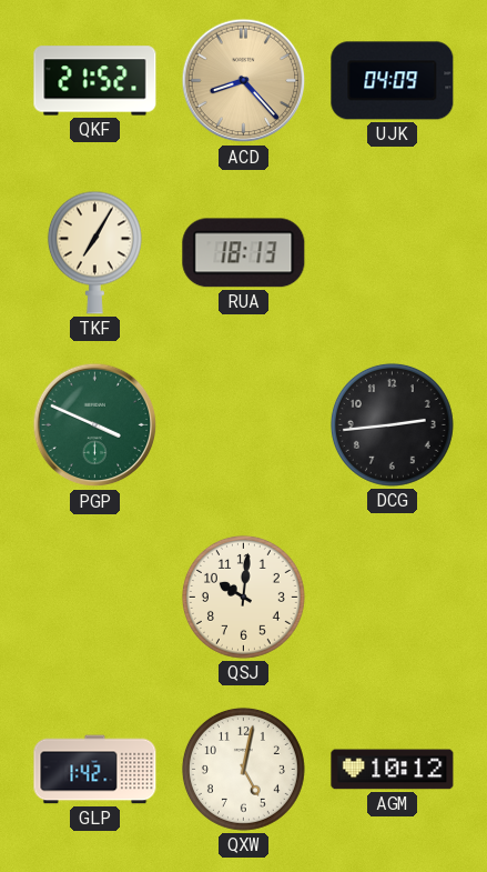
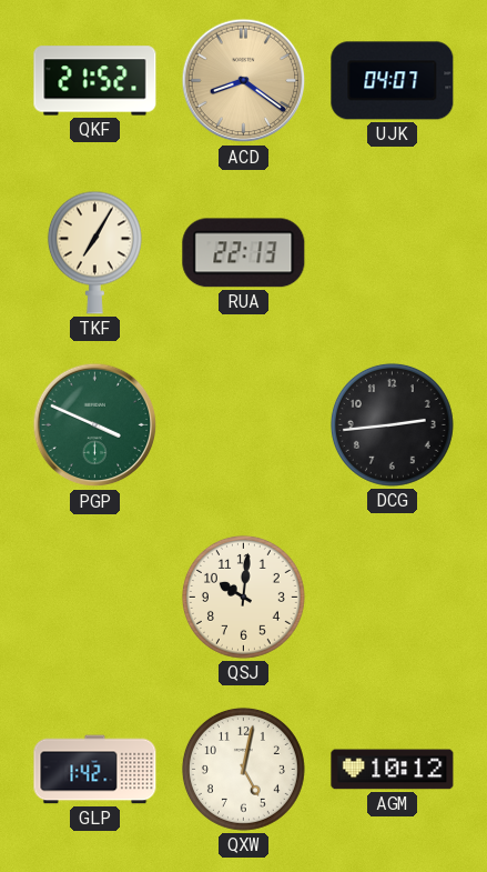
ACD: 8:23 -> 8:21
UJK: 04:09 -> 04:07
RUA: 18:13 -> 22:13
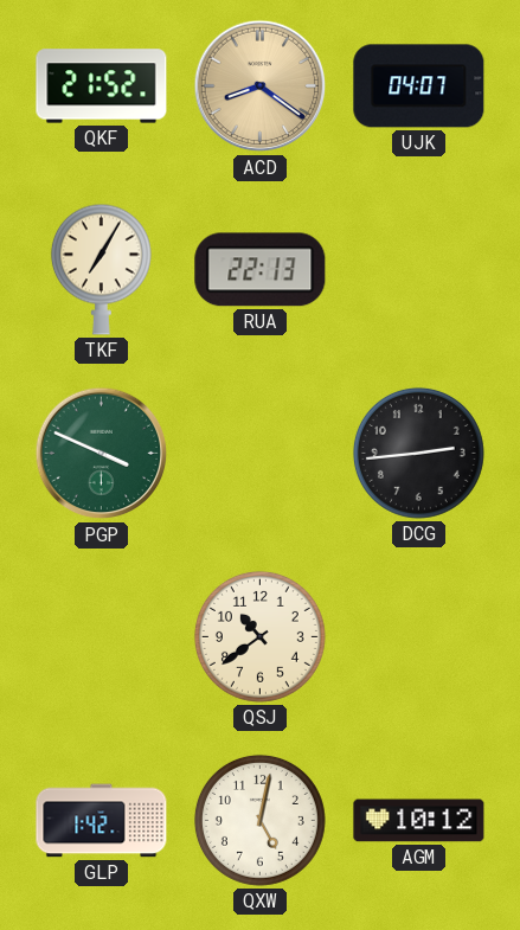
QSJ: 10:01 -> 10:39
